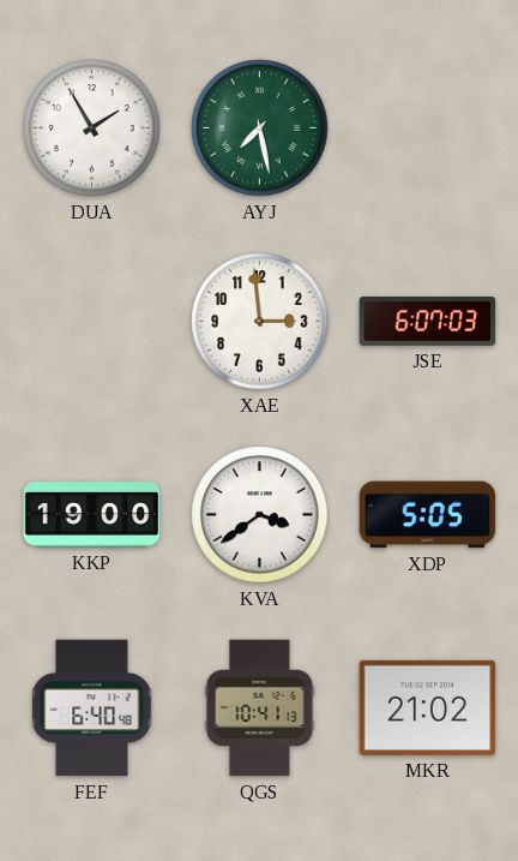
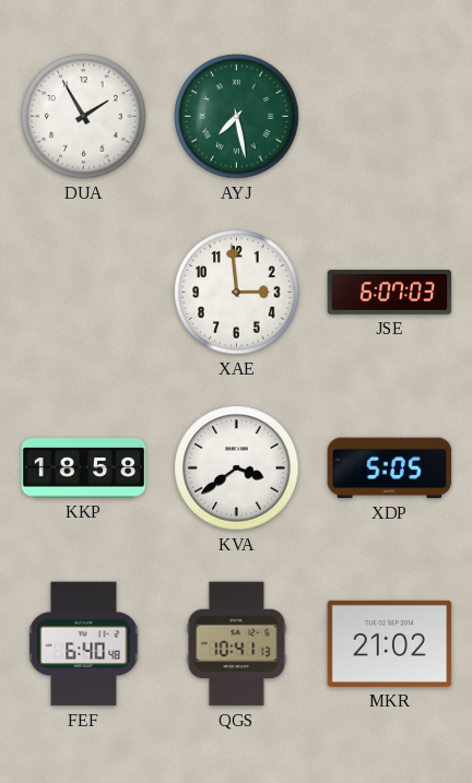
KKP: 19:00 -> 18:58
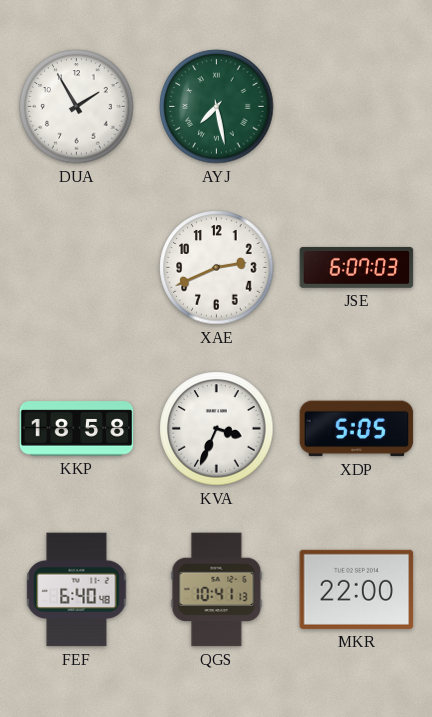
XAE: 2:59 -> 2:41
KVA: 3:39 -> 3:34
MKR: 21:02 -> 22:00
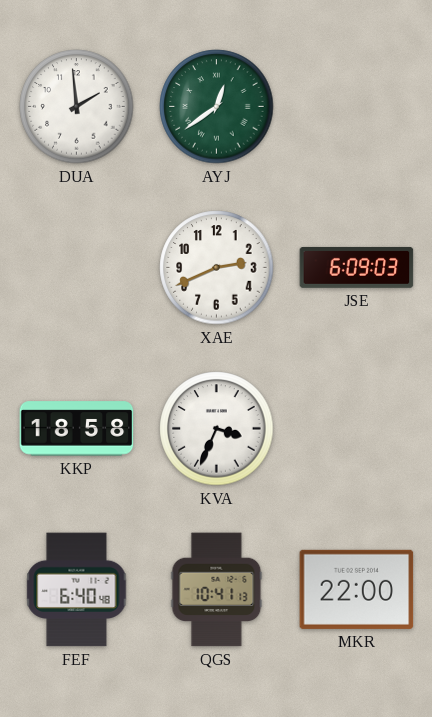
DUA: 1:55 -> 1:59
AYJ: 7:28 -> 12:39
JSE: 6:07 -> 6:09
XDP: 5:05 -> none
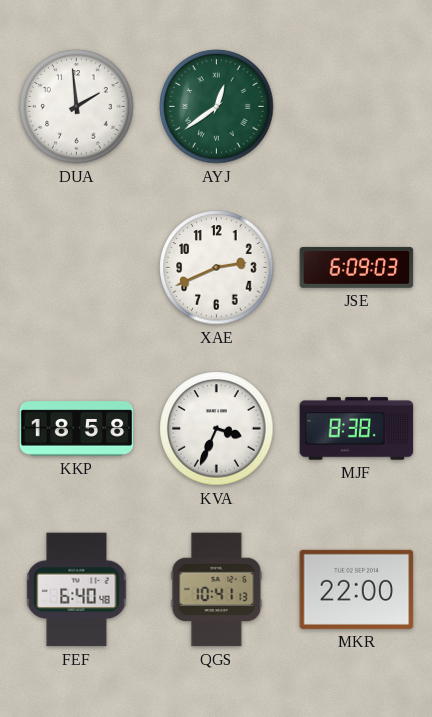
MJF: none -> 8:38
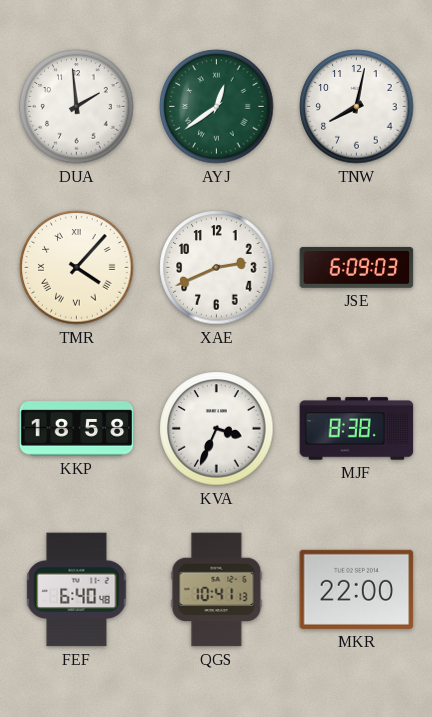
TNW: none -> 8:02
TMR: none -> 4:07
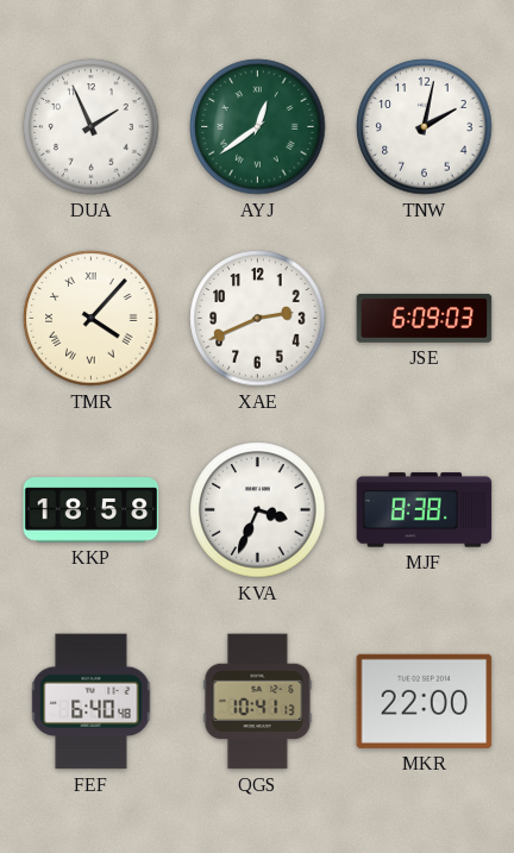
DUA: 1:59 -> 1:56
TNW: 8:02 -> 2:02
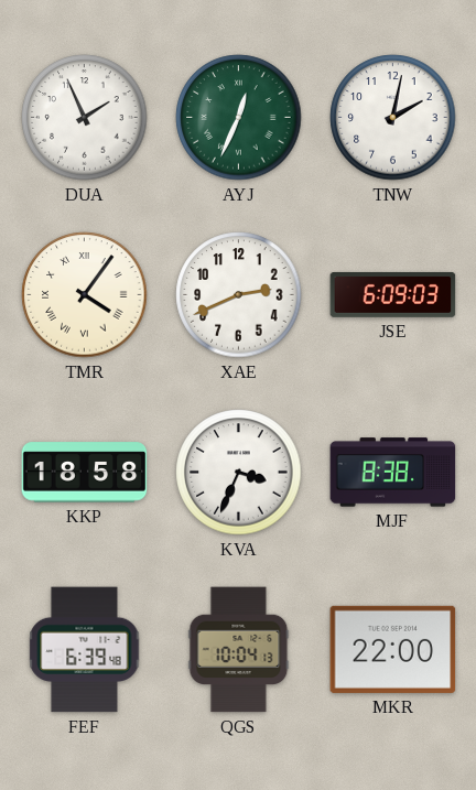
AYJ: 12:39 -> 12:34
TMR: 4:07 -> 4:06
FEF: 6:40 -> 6:39
QGS: 10:41 -> 10:04
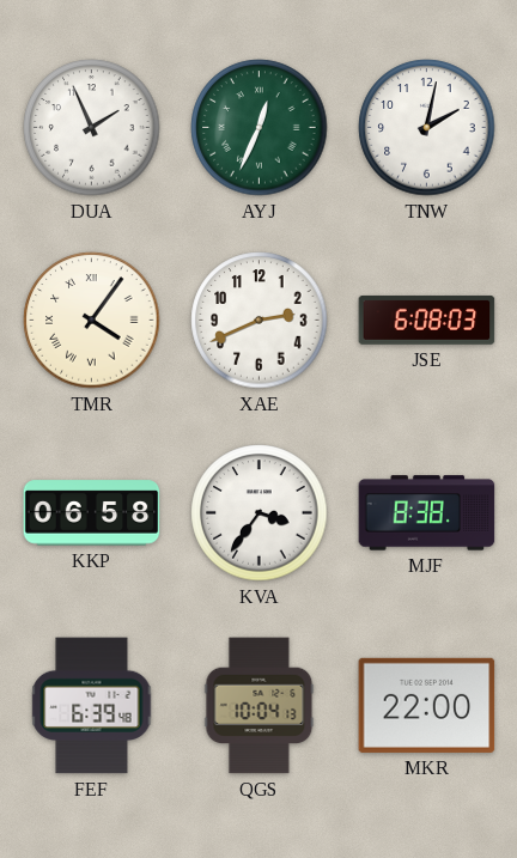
JSE: 6:09 -> 6:08
KKP: 18:58 -> 06:58
KVA: 3:34 -> 3:36
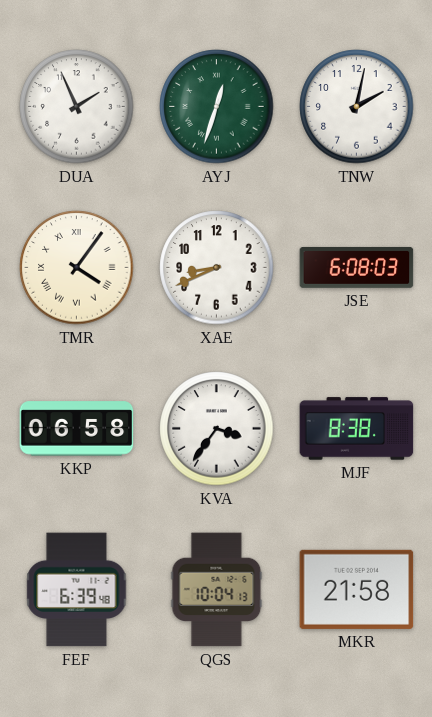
AYJ: 12:34 -> 12:33
XAE: 2:41 -> 8:41
MKR: 22:00 -> 21:58
